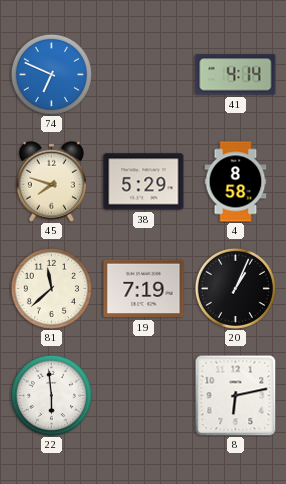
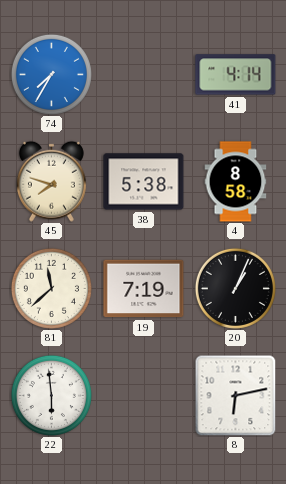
74: 6:49 -> 7:35
38: 5:29 -> 5:38
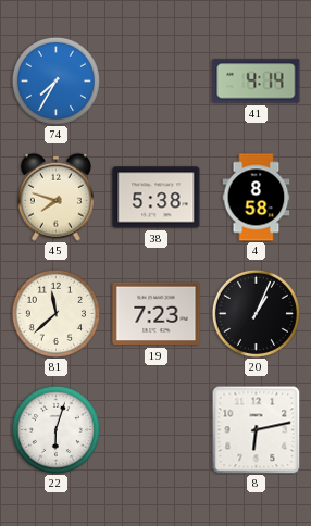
19: 7:19 -> 7:23
22: 5:59 -> 6:03
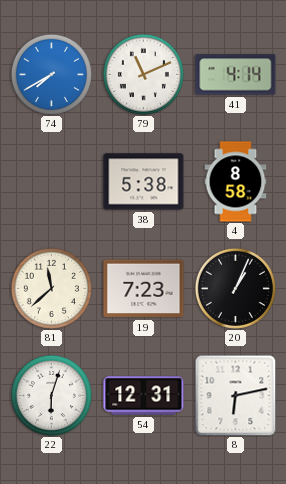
74: 7:35 -> 7:40
79: none -> 11:11
45: 7:48 -> none
54: none -> 12:31
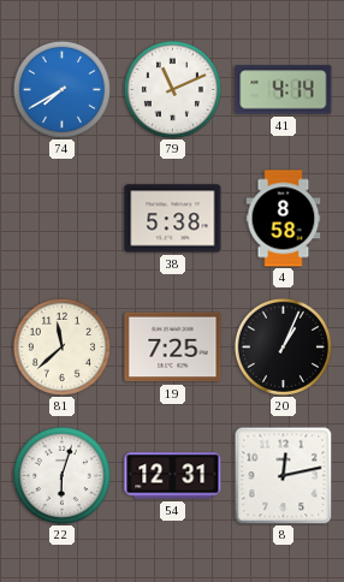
19: 7:23 -> 7:25
8: 6:13 -> 12:13
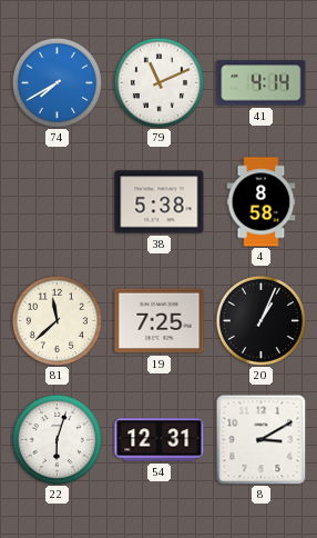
8: 12:13 -> 3:10
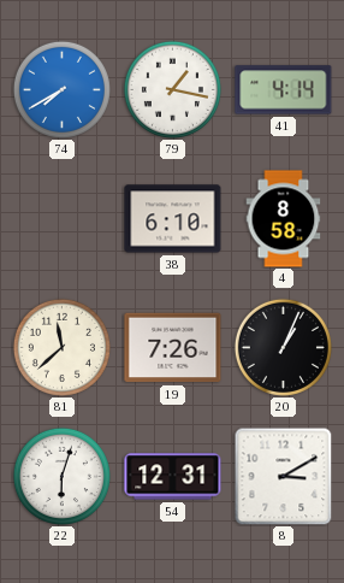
79: 11:11 -> 1:17
38: 5:38 -> 6:10
19: 7:25 -> 7:26
